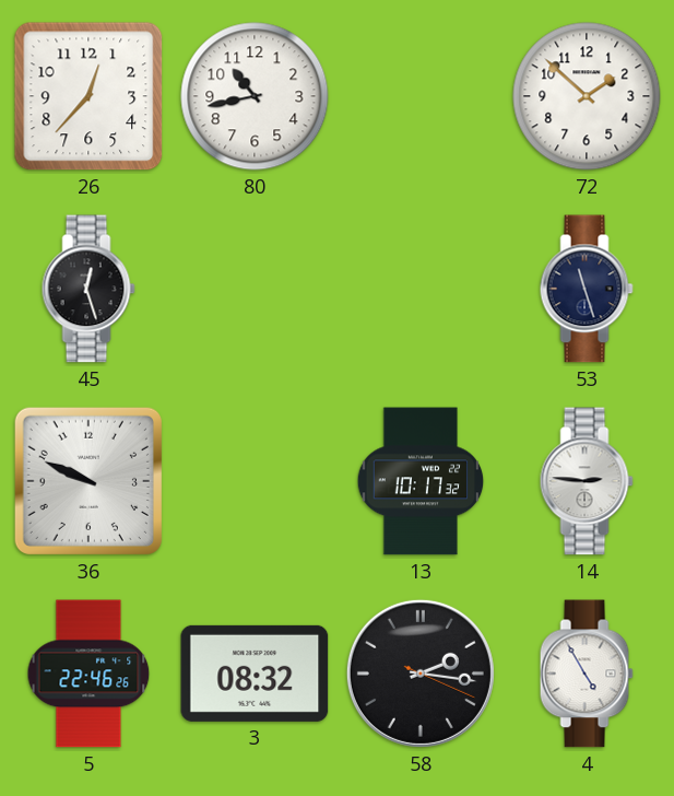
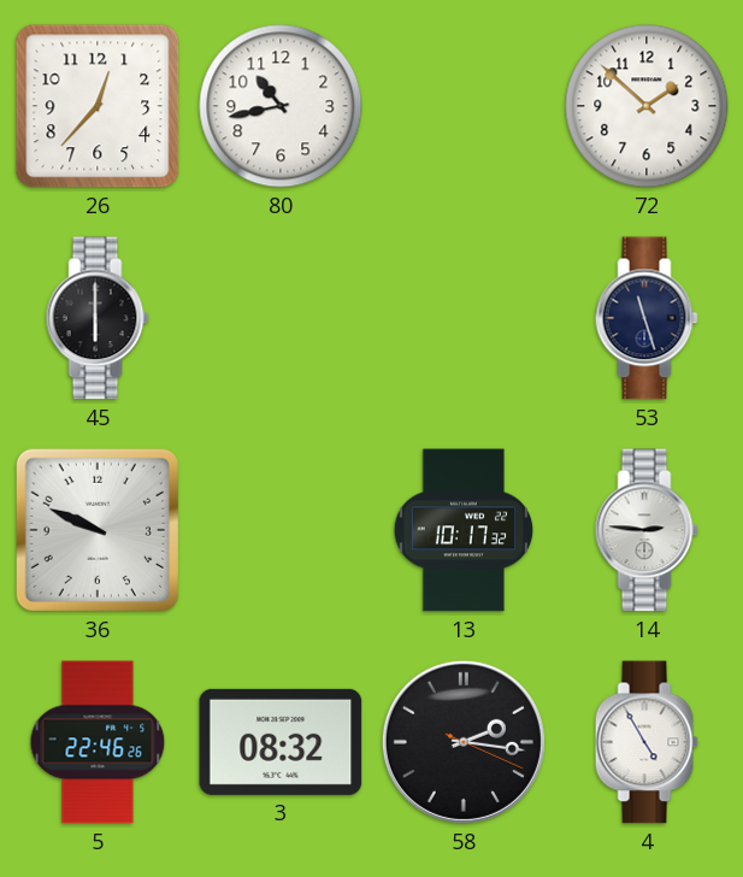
45: 12:27 -> 6:00
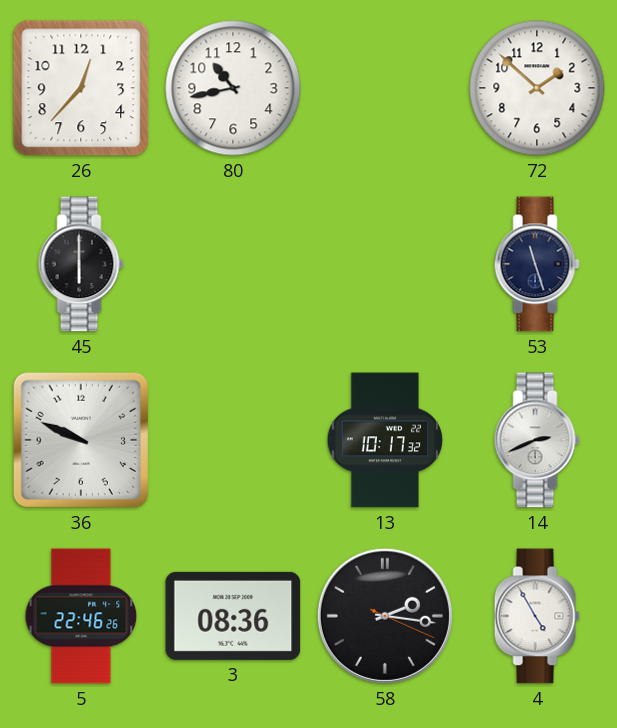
14: 2:46 -> 2:41
3: 08:32 -> 08:36
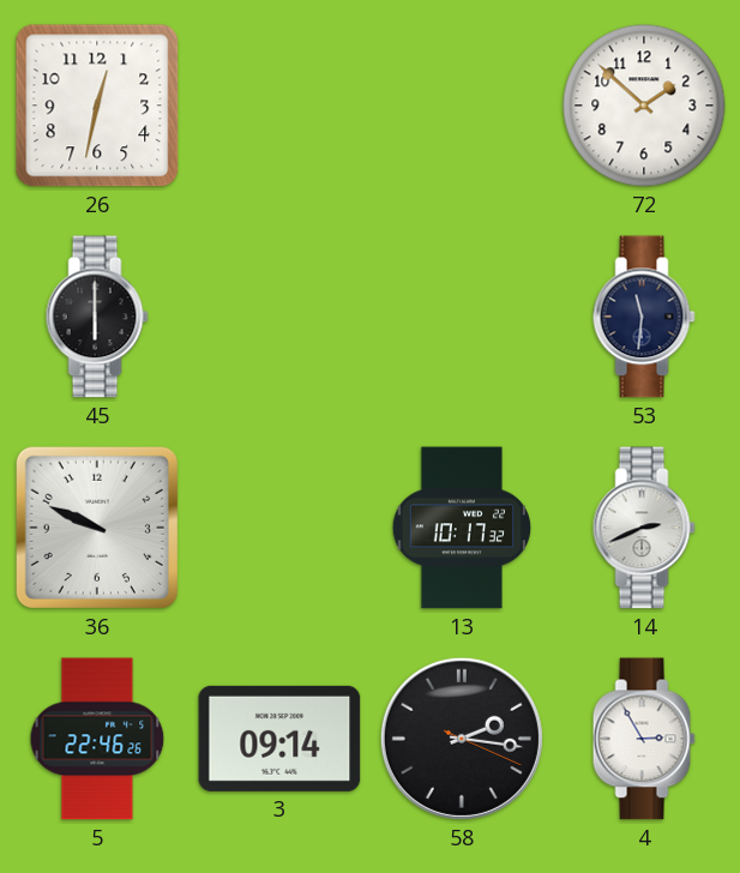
26: 12:37 -> 12:32
80: 10:43 -> none
53: 11:27 -> 11:31
3: 08:36 -> 09:14
4: 4:55 -> 2:55
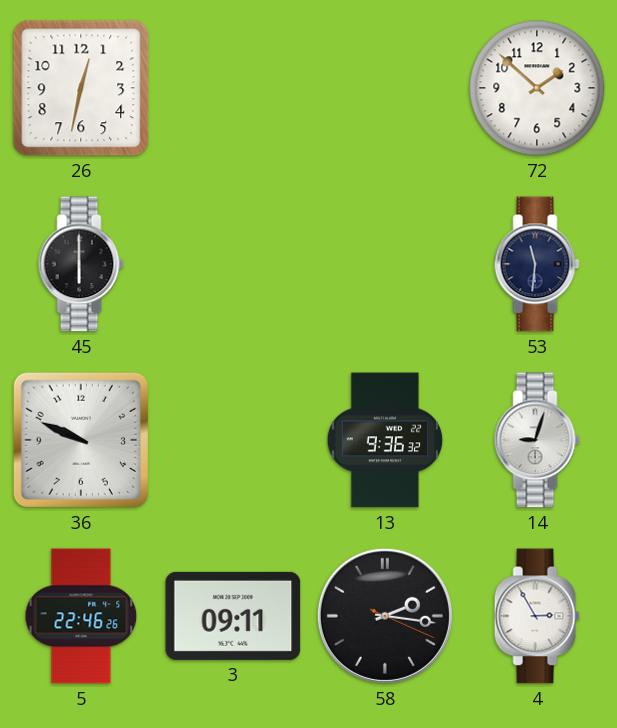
13: 10:17 -> 9:36
14: 2:41 -> 9:03
3: 09:14 -> 09:11
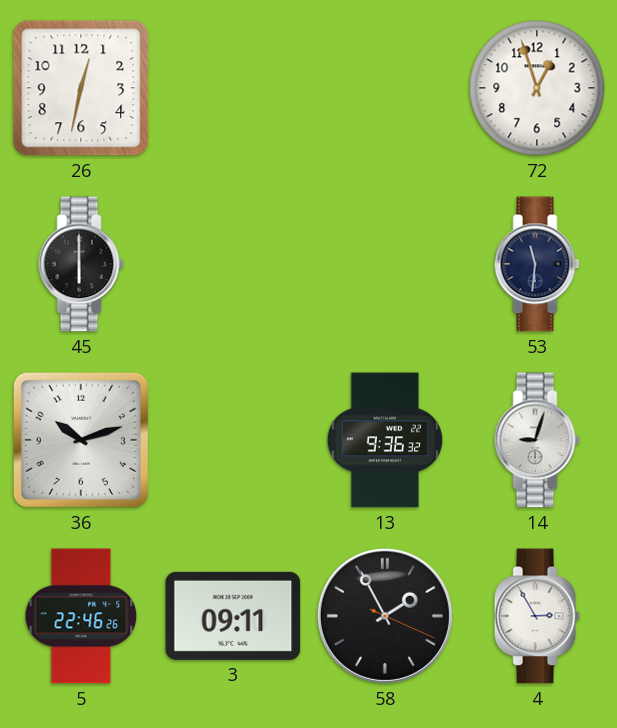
72: 1:52 -> 12:57
36: 9:49 -> 10:12
58: 2:16 -> 1:55
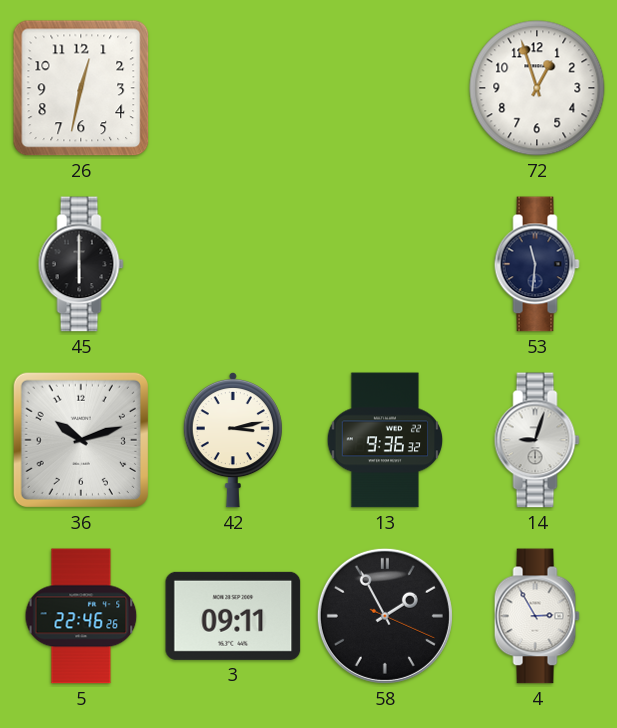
42: none -> 3:13
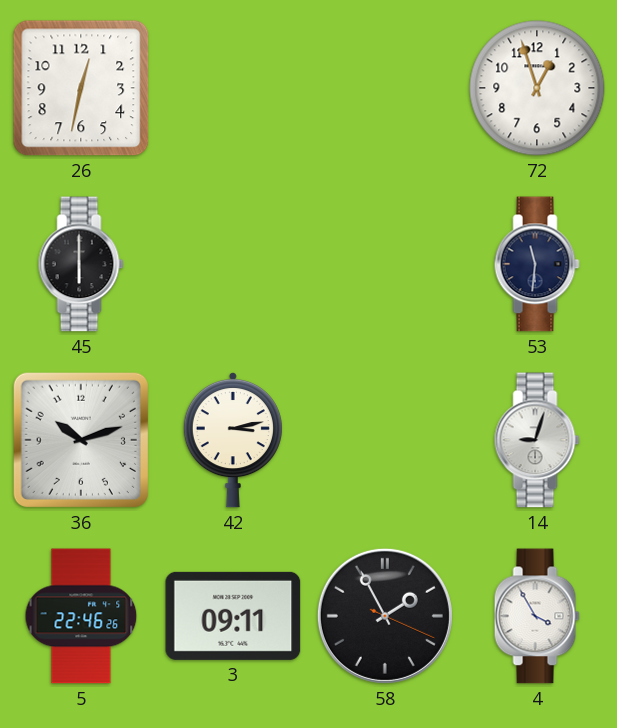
13: 9:36 -> none
4: 2:55 -> 3:55
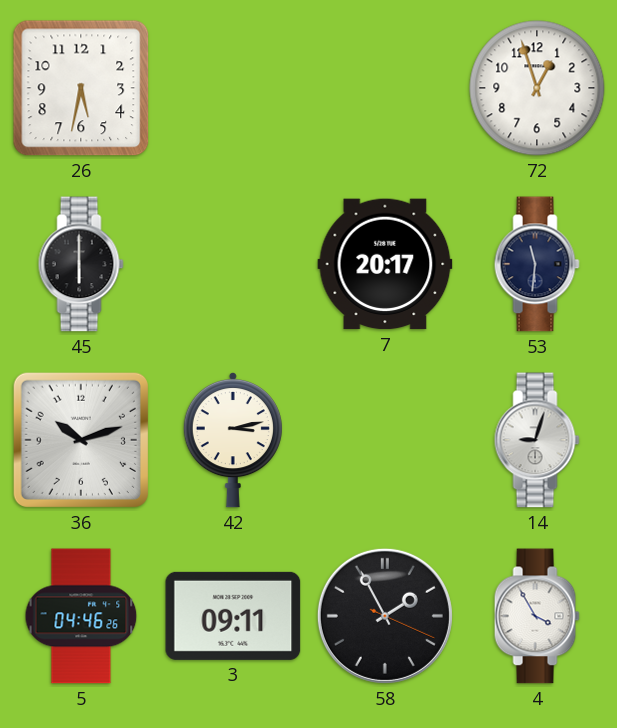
26: 12:32 -> 5:32
7: none -> 20:17
5: 22:46 -> 04:46
